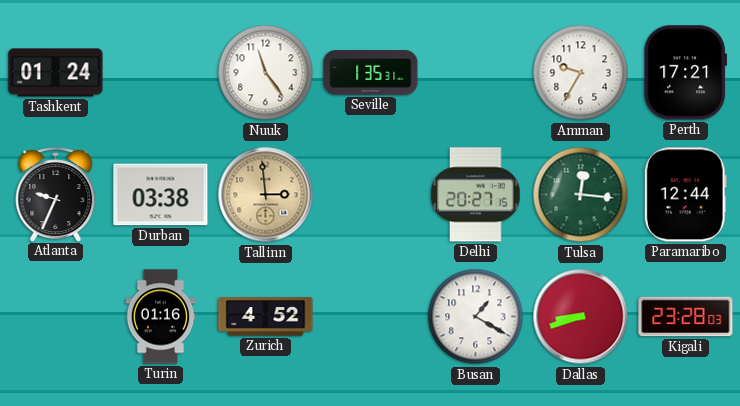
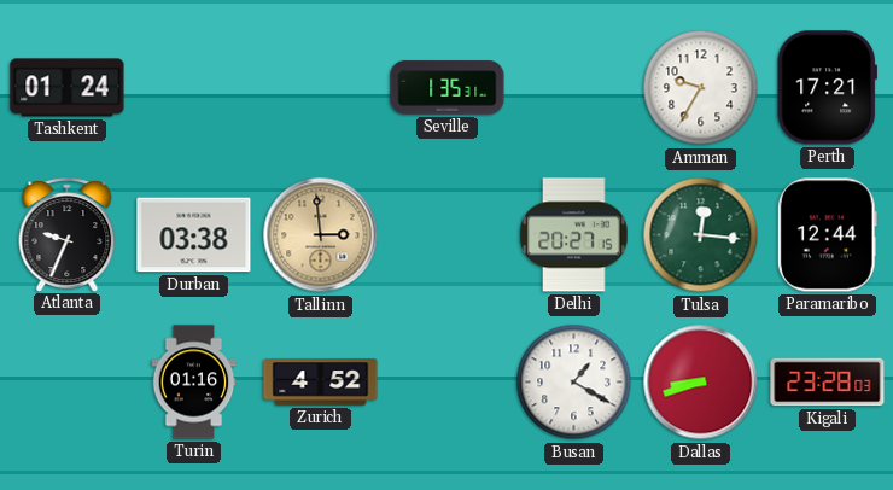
Nuuk: 11:24 -> none
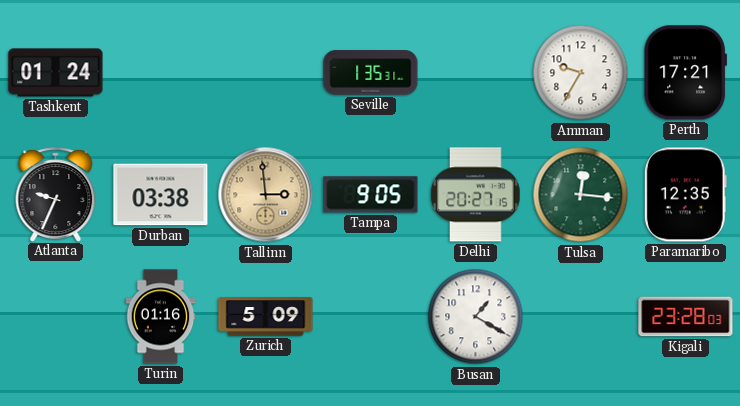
Tampa: none -> 9:05
Paramaribo: 12:44 -> 12:35
Zurich: 4:52 -> 5:09
Dallas: 8:42 -> none
